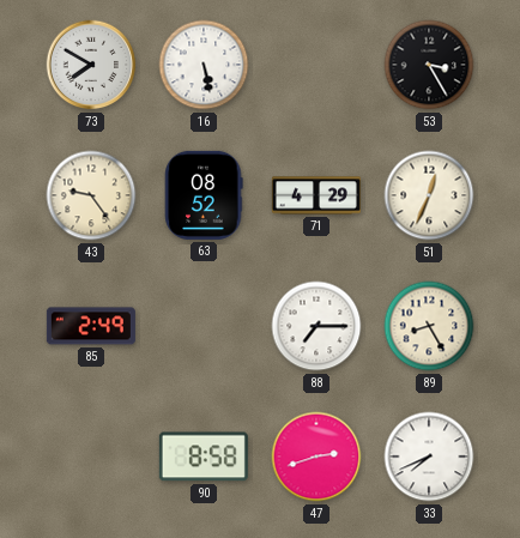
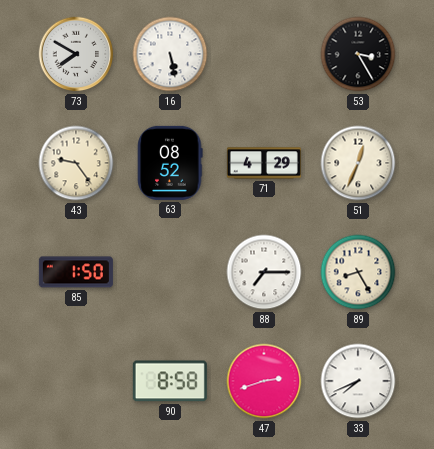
85: 2:49 -> 1:50
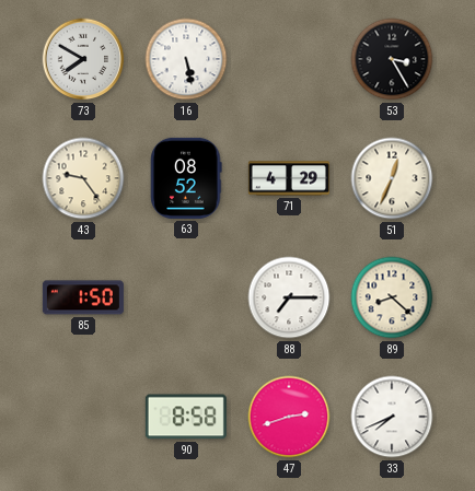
89: 8:25 -> 8:22
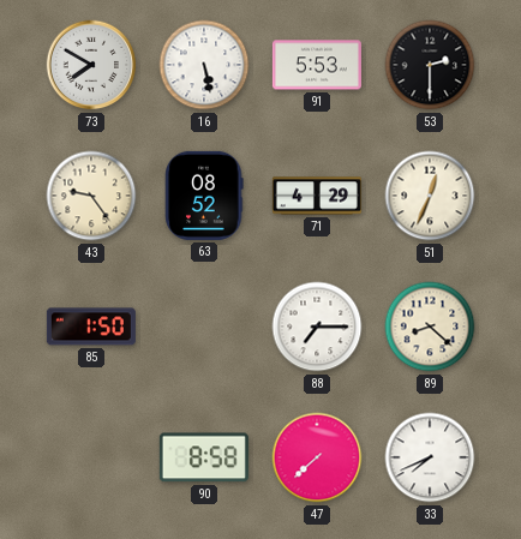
91: none -> 5:53
53: 3:25 -> 2:30
47: 2:42 -> 7:38
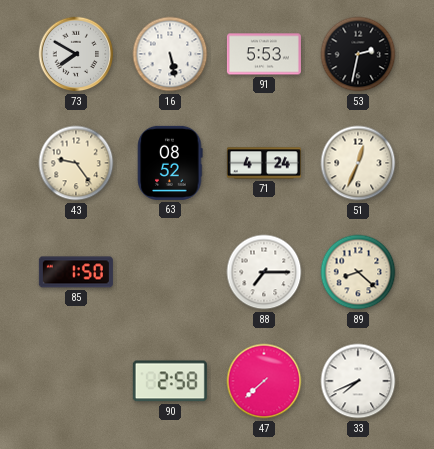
53: 2:30 -> 2:32
71: 4:29 -> 4:24
90: 8:58 -> 2:58
